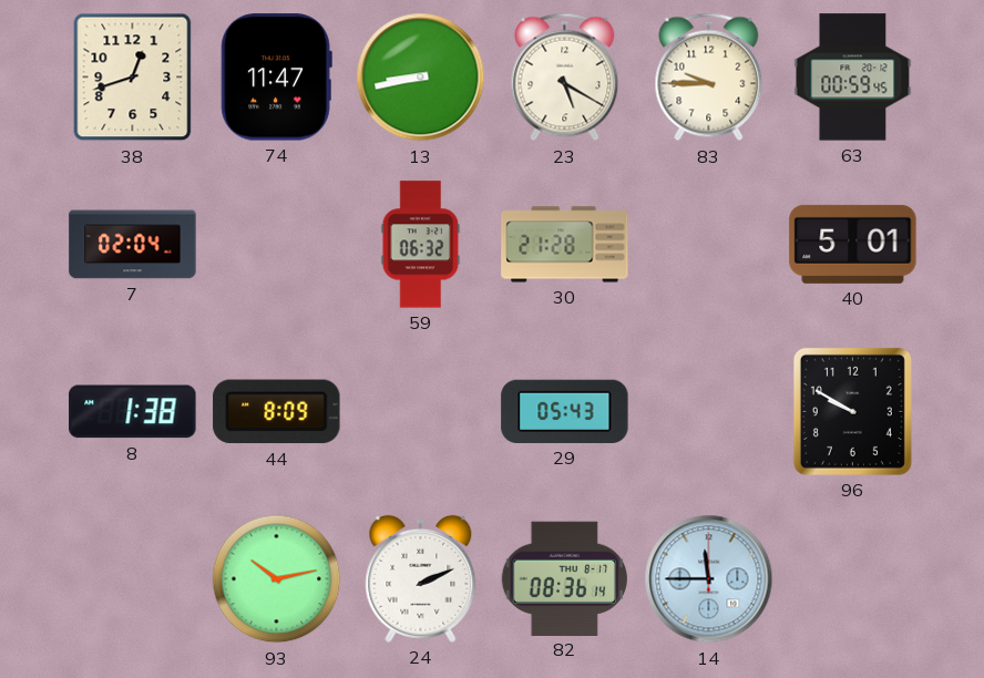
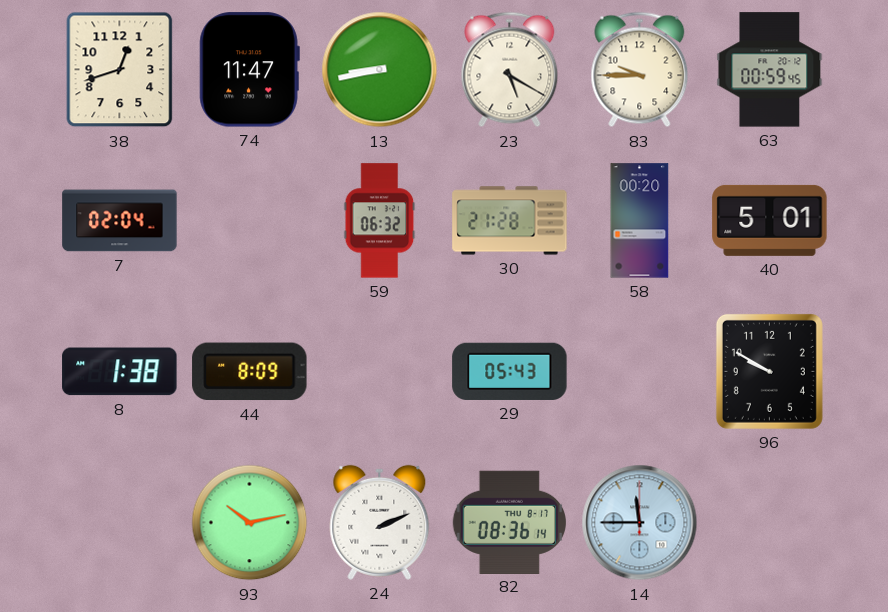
58: none -> 00:20
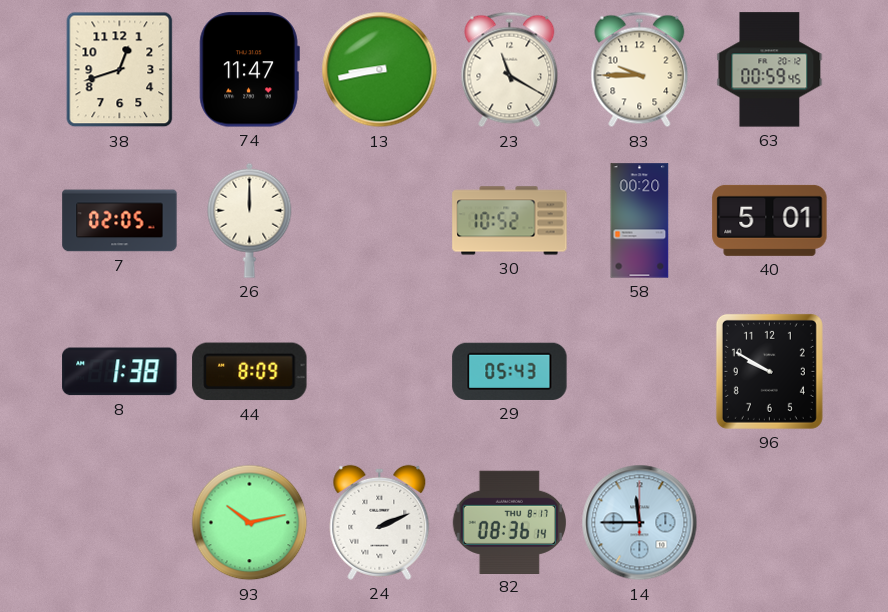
23: 5:20 -> 11:20
7: 02:04 -> 02:05
26: none -> 12:00
59: 06:32 -> none
30: 21:28 -> 10:52
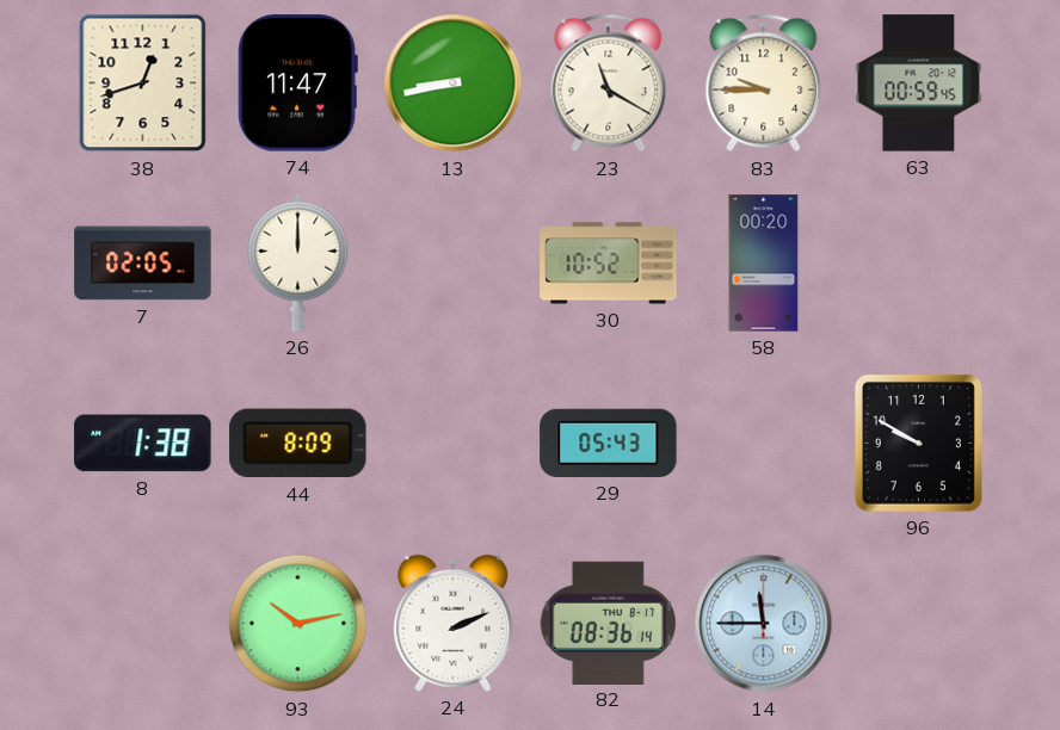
40: 5:01 -> none
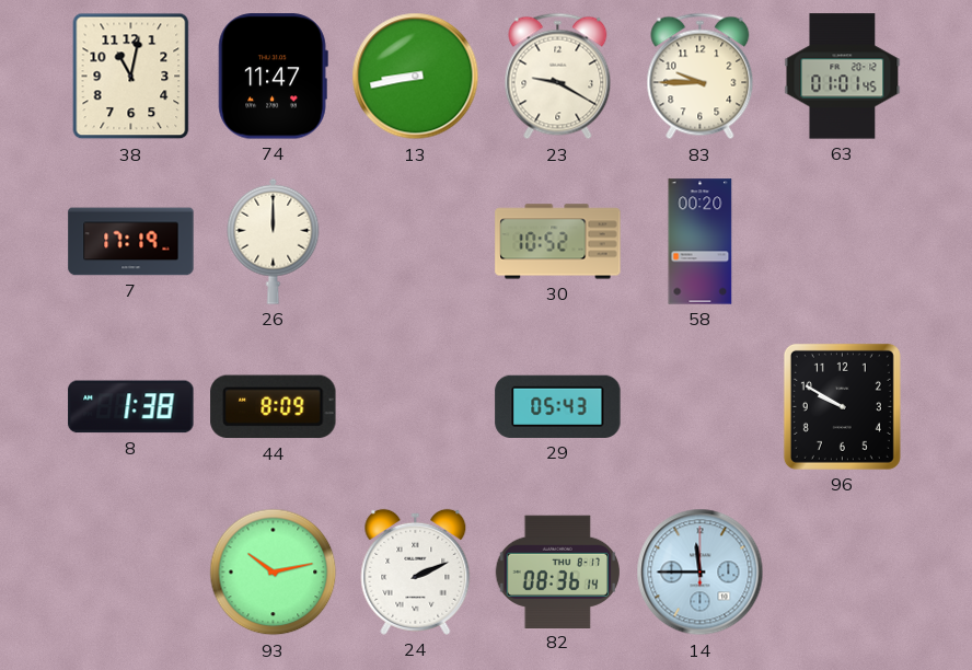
38: 12:42 -> 11:02
23: 11:20 -> 9:20
63: 00:59 -> 01:01
7: 02:05 -> 17:19
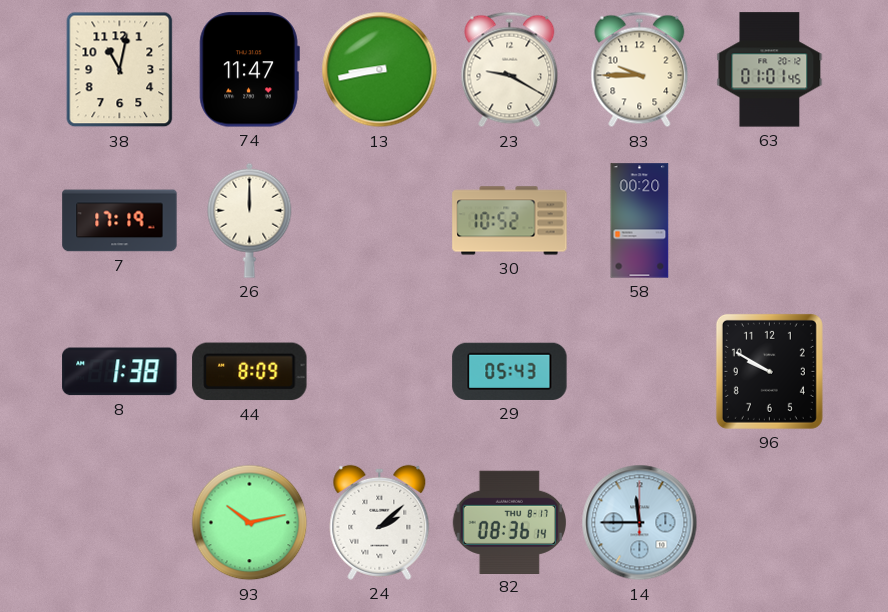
24: 2:11 -> 2:08
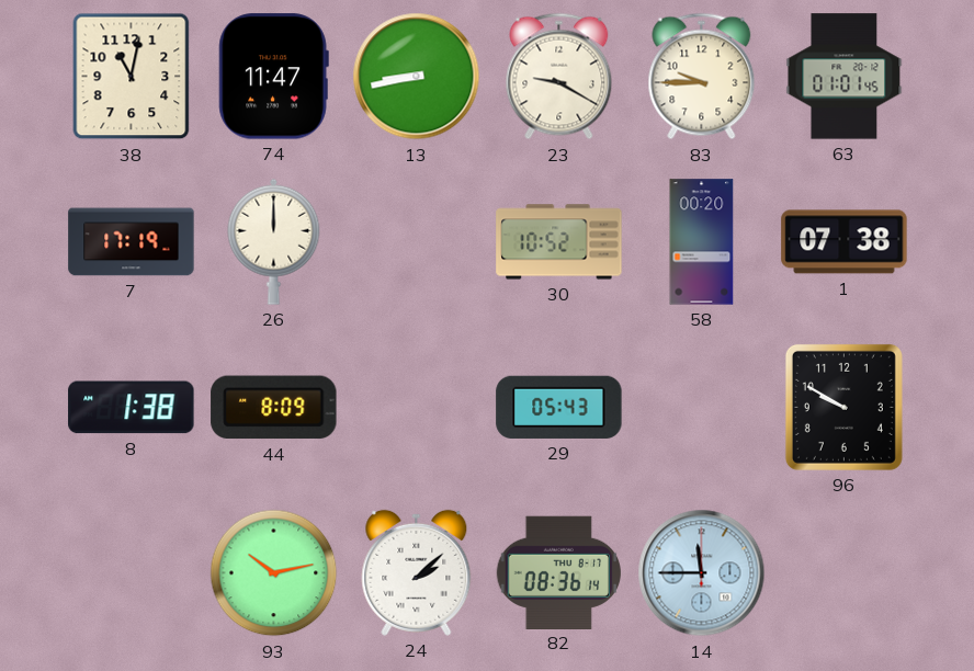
1: none -> 07:38
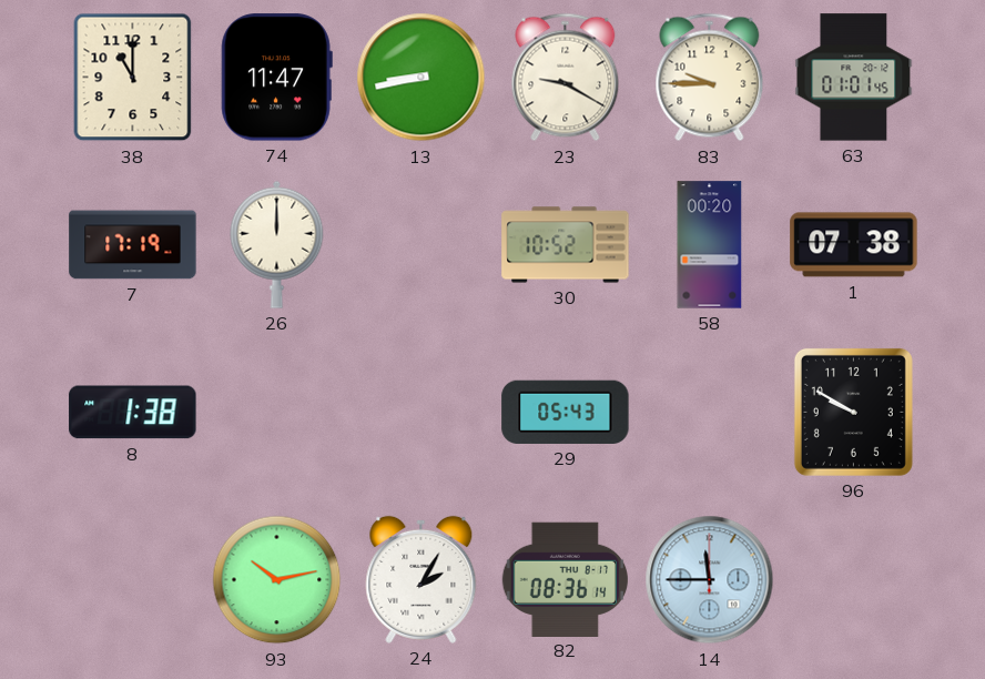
38: 11:02 -> 11:00
44: 8:09 -> none
24: 2:08 -> 2:05
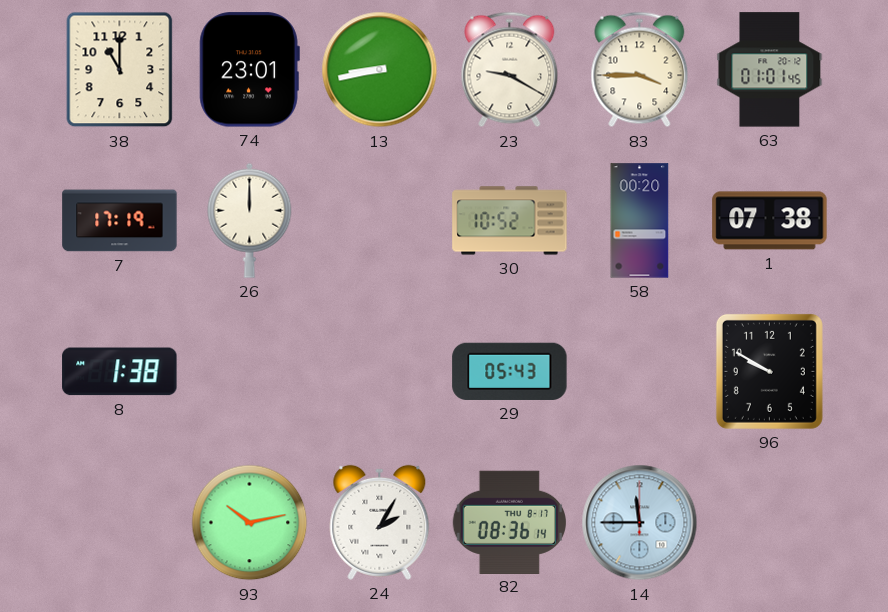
74: 11:47 -> 23:01
83: 9:45 -> 3:45
